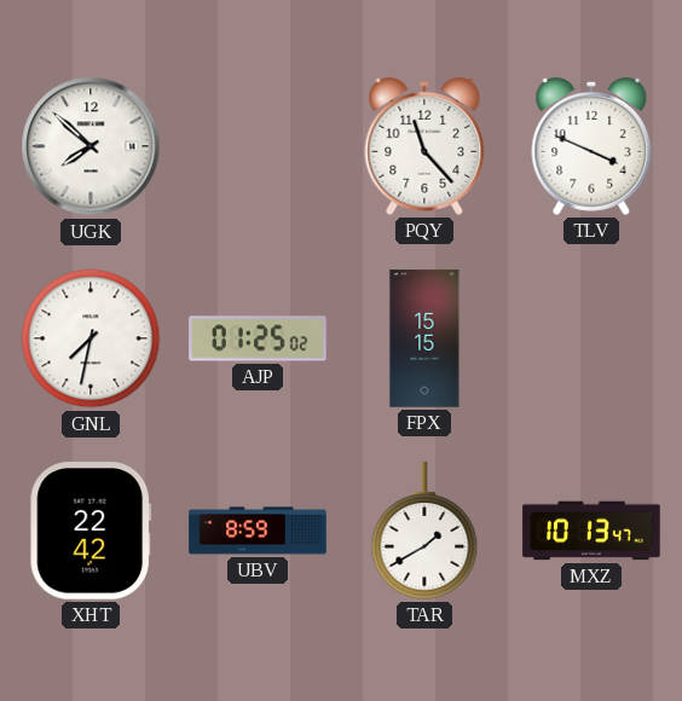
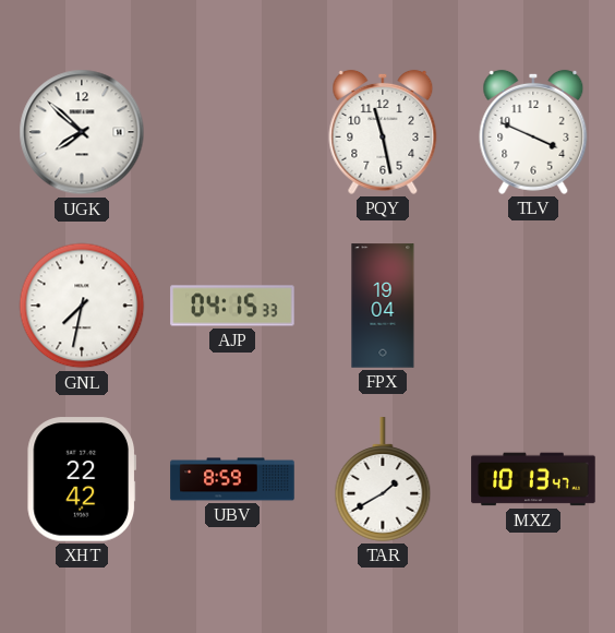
PQY: 11:23 -> 11:28
AJP: 01:25 -> 04:15
FPX: 15:15 -> 19:04
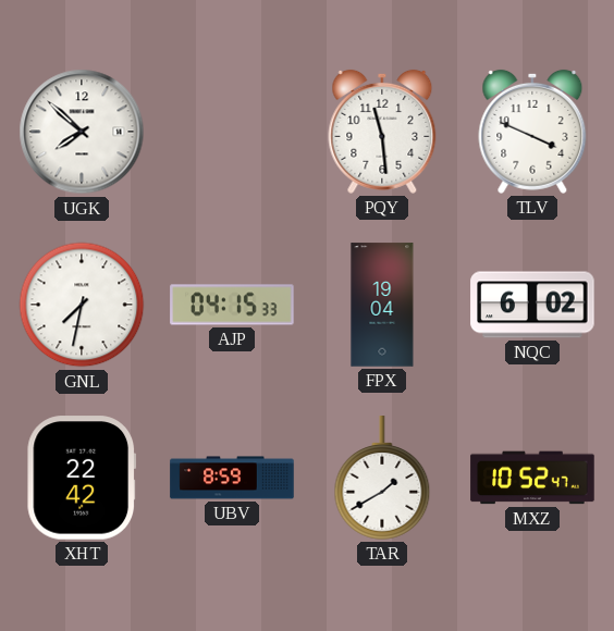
PQY: 11:28 -> 11:29
NQC: none -> 6:02
MXZ: 10:13 -> 10:52
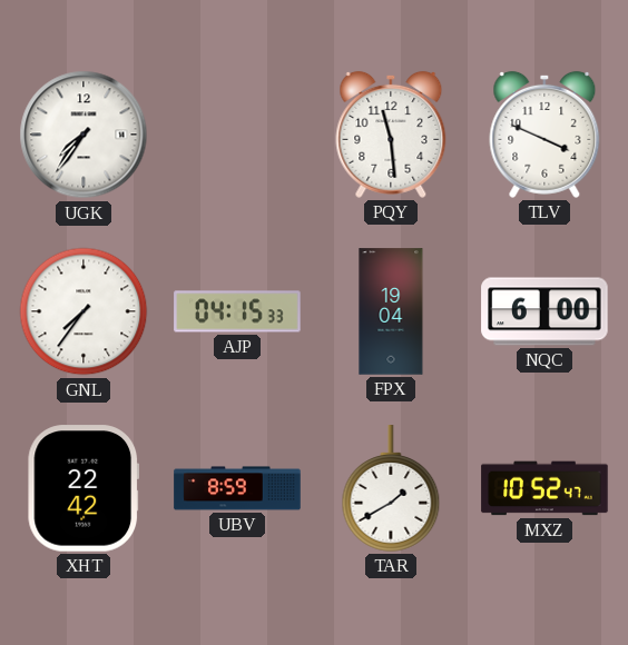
UGK: 7:52 -> 7:36
GNL: 7:32 -> 7:36
NQC: 6:02 -> 6:00
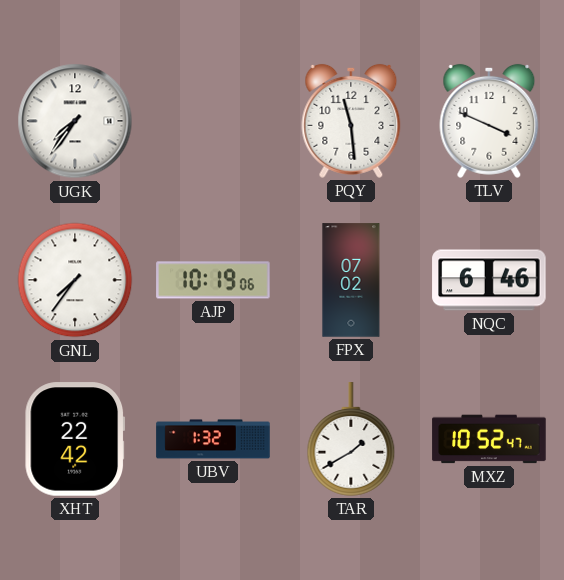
AJP: 04:15 -> 10:19
FPX: 19:04 -> 07:02
NQC: 6:00 -> 6:46
UBV: 8:59 -> 1:32
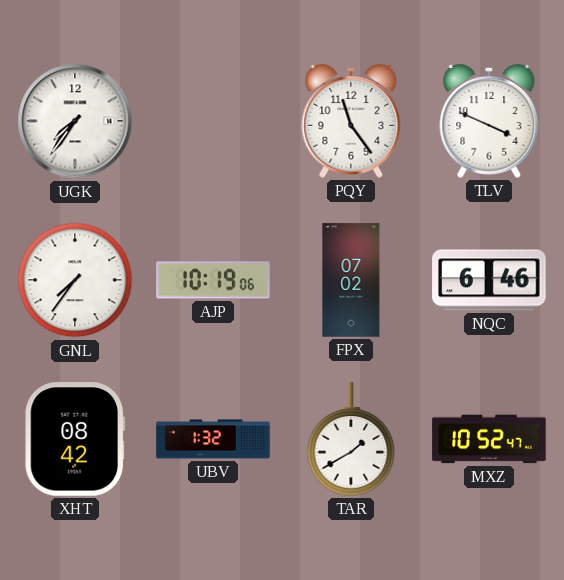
PQY: 11:29 -> 11:24
XHT: 22:42 -> 08:42
